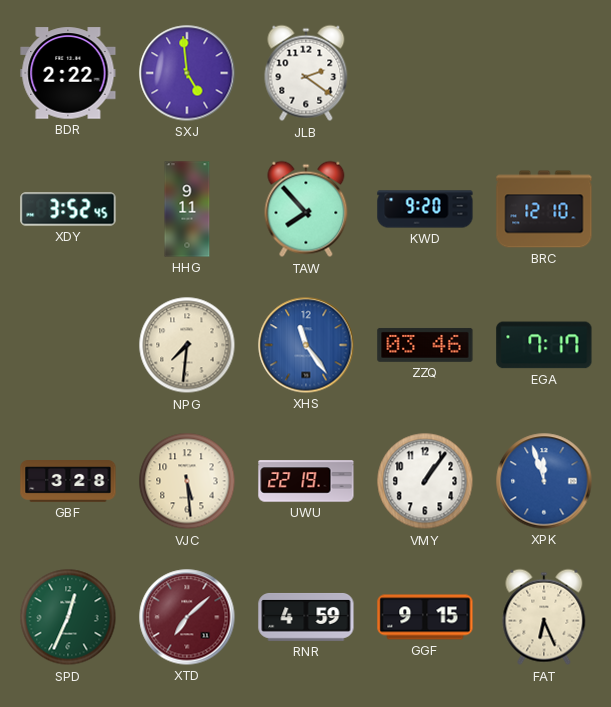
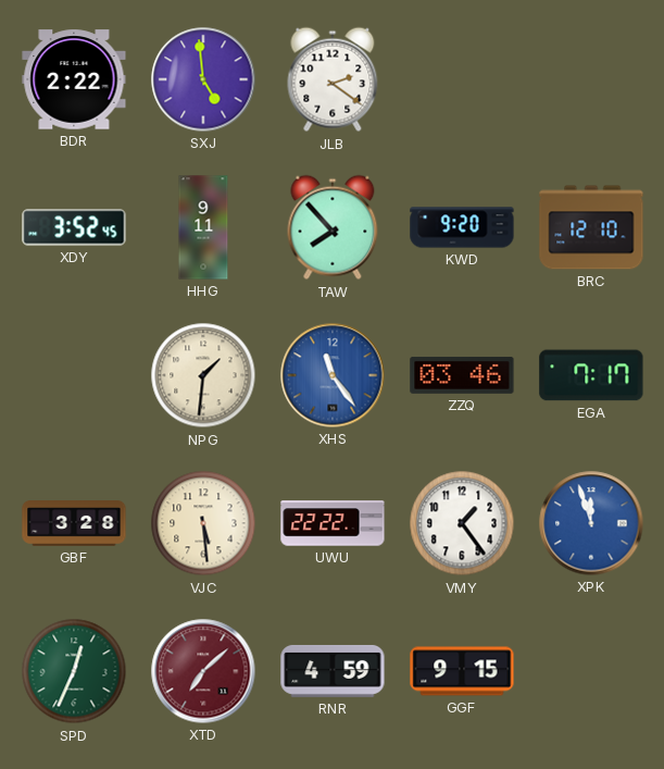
NPG: 7:31 -> 1:31
UWU: 22:19 -> 22:22
VMY: 1:06 -> 1:24
FAT: 6:26 -> none
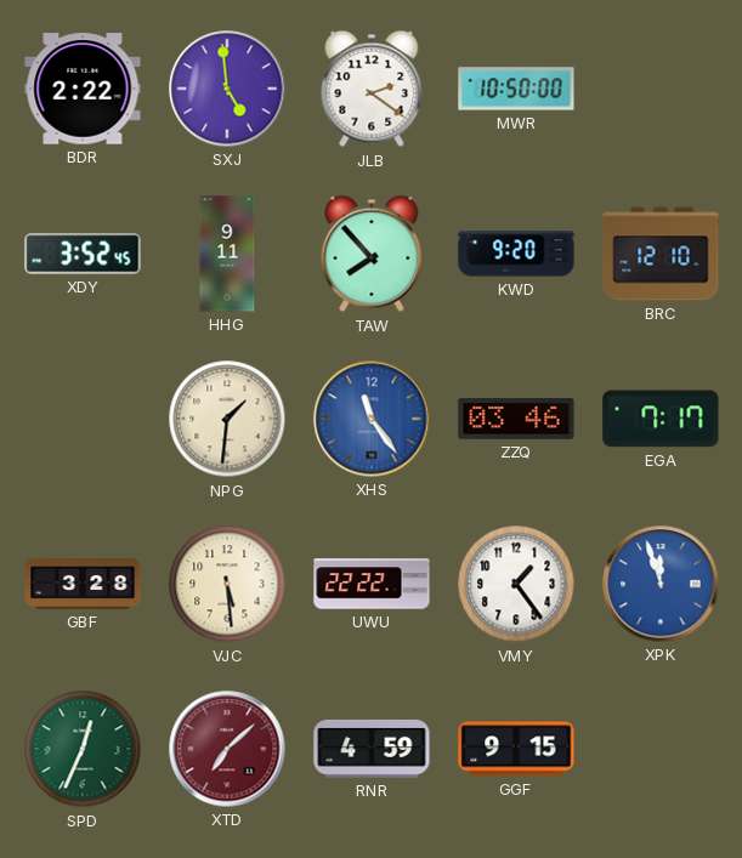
MWR: none -> 10:50
